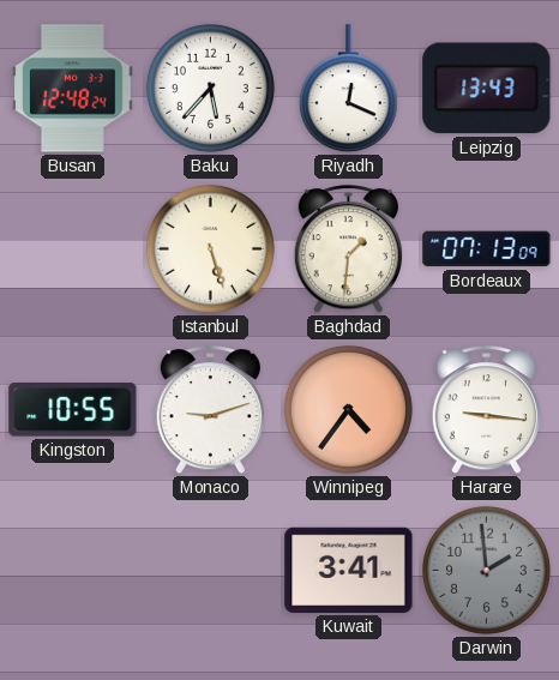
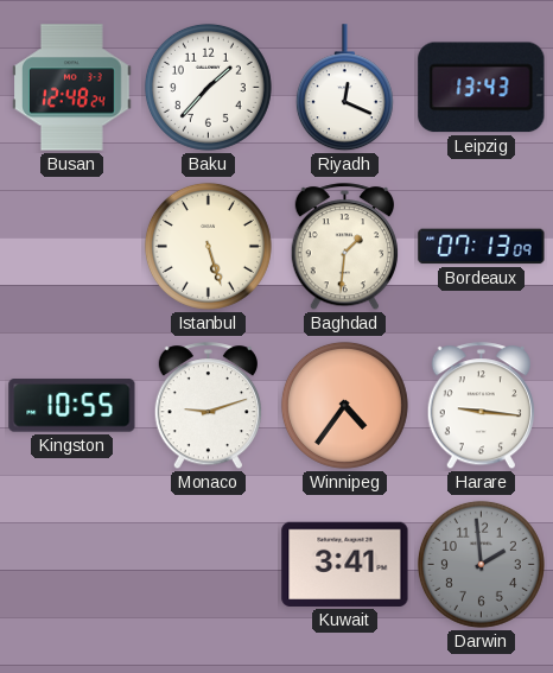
Baku: 5:37 -> 1:37
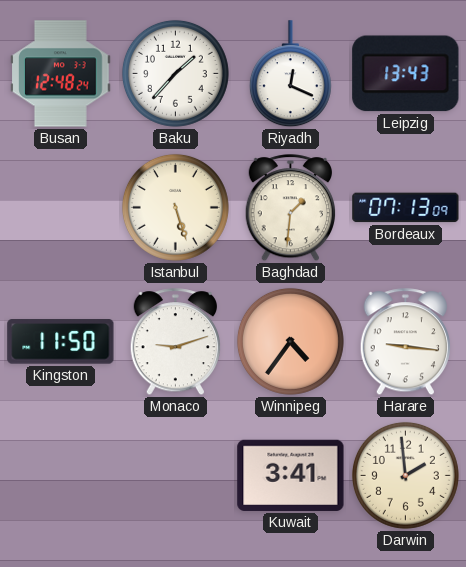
Kingston: 10:55 -> 11:50
Darwin dial: grey -> cream
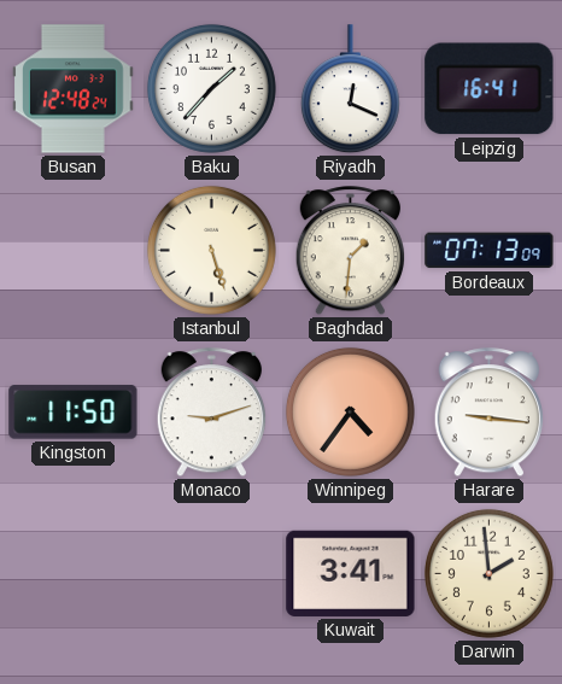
Leipzig: 13:43 -> 16:41
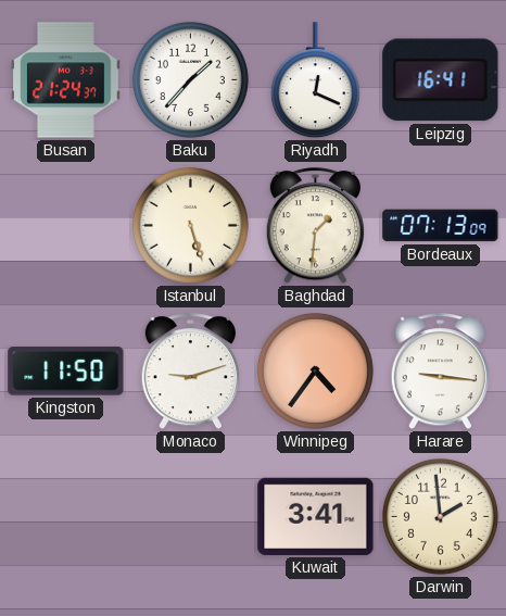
Busan: 12:48 -> 21:24
